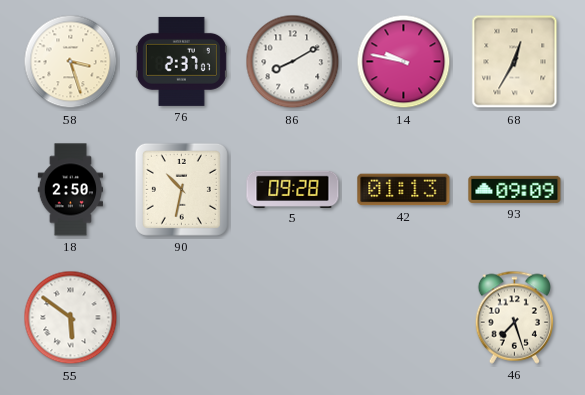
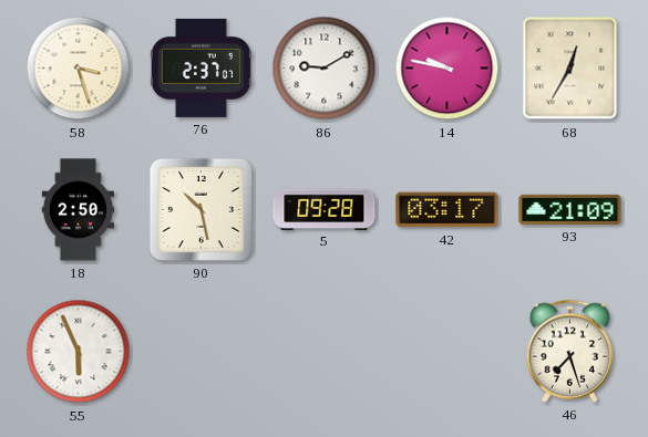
86: 8:10 -> 9:10
90: 10:32 -> 10:28
42: 01:13 -> 03:17
93: 09:09 -> 21:09
55: 5:51 -> 5:56
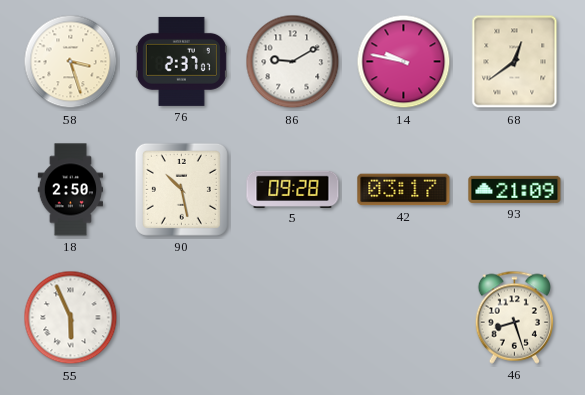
68: 12:35 -> 12:39
46: 7:27 -> 8:27
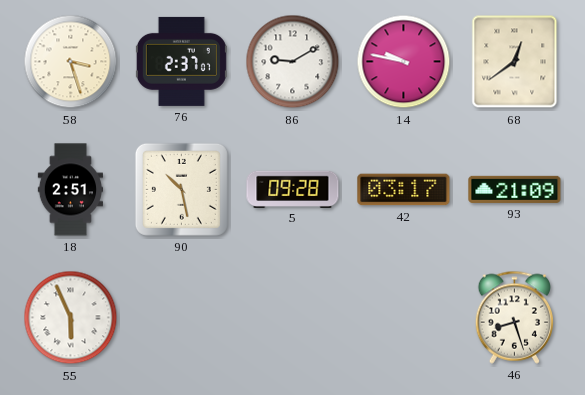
18: 2:50 -> 2:51
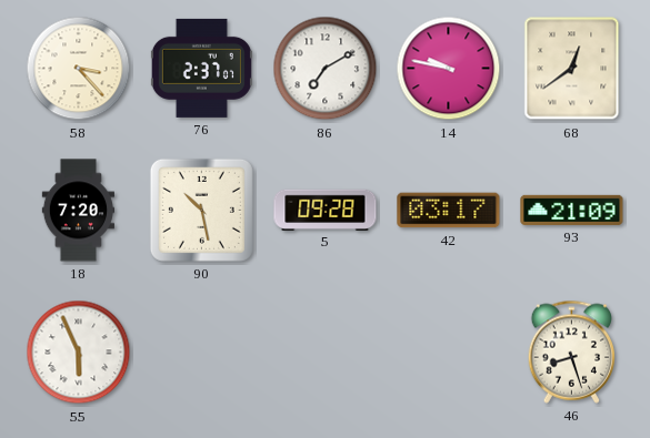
58: 3:27 -> 3:23
86: 9:10 -> 7:10
18: 2:51 -> 7:20
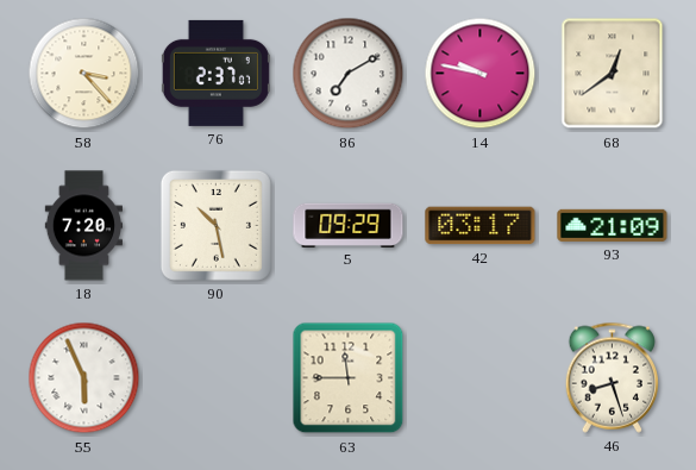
5: 09:28 -> 09:29
63: none -> 11:45
